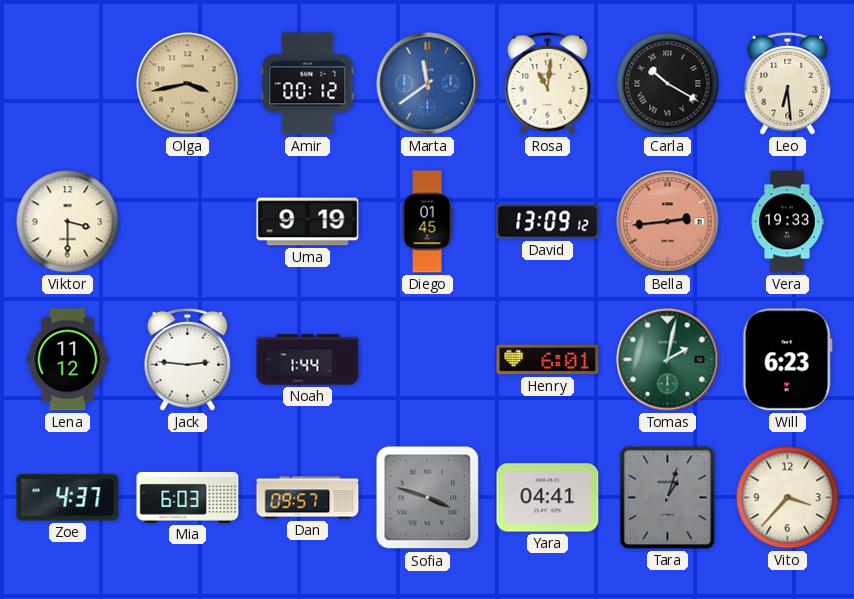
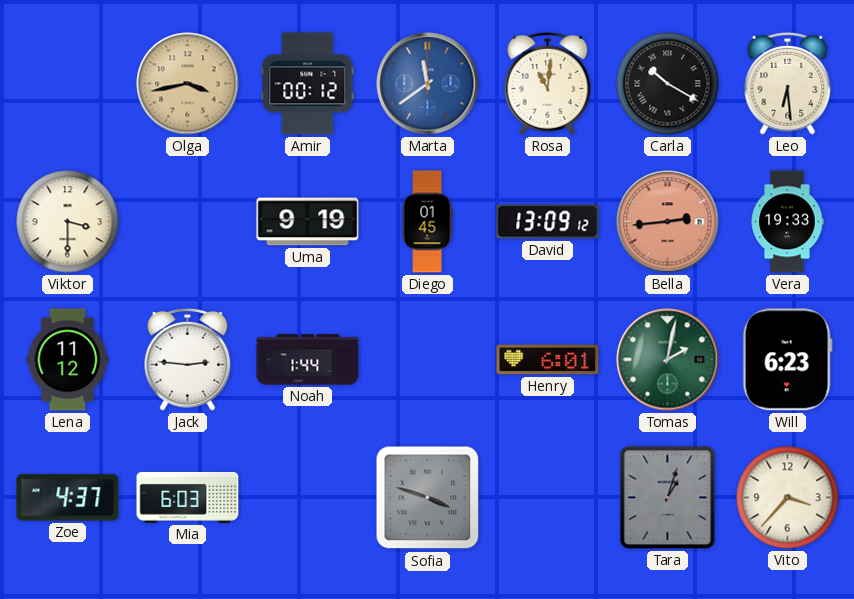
Dan: 09:57 -> none
Yara: 04:41 -> none
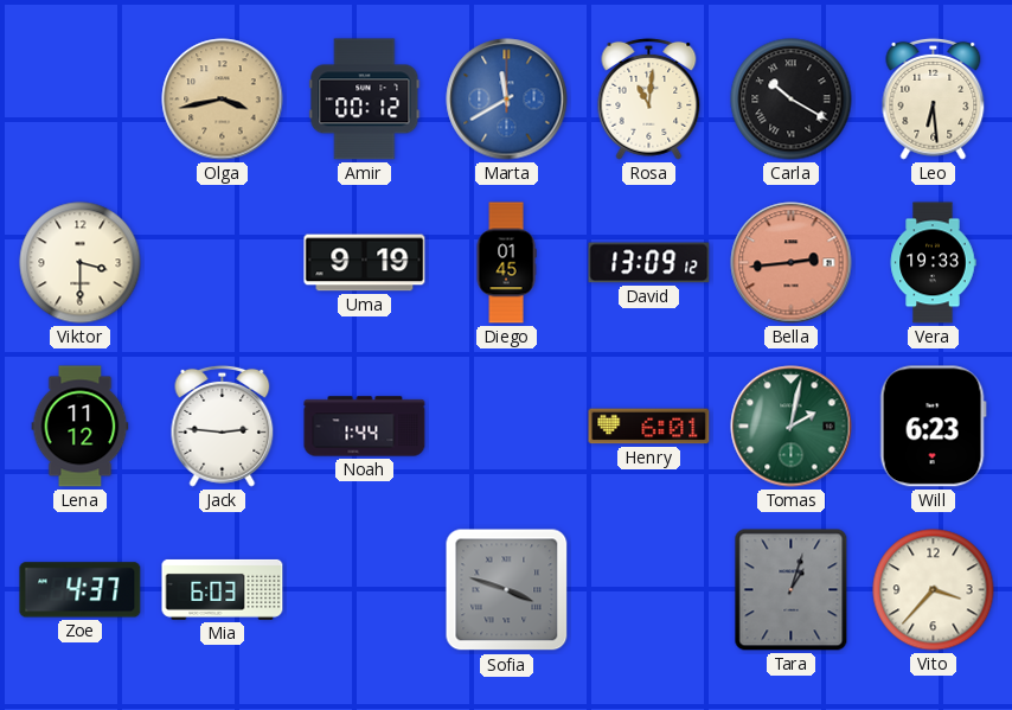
Marta: 11:39 -> 11:40
